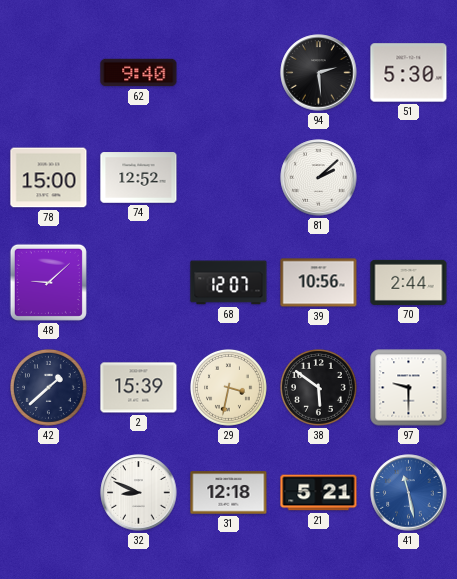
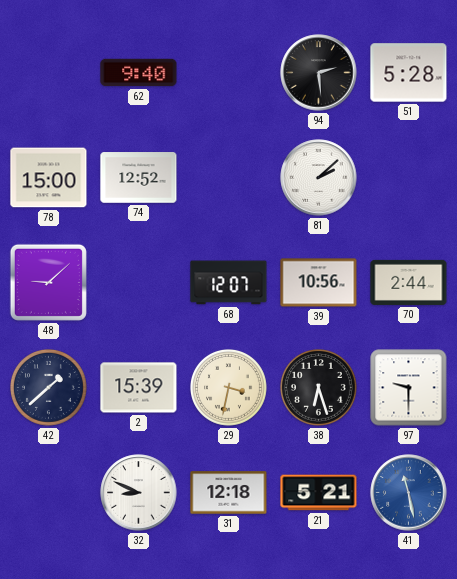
51: 5:30 -> 5:28
38: 5:51 -> 6:27
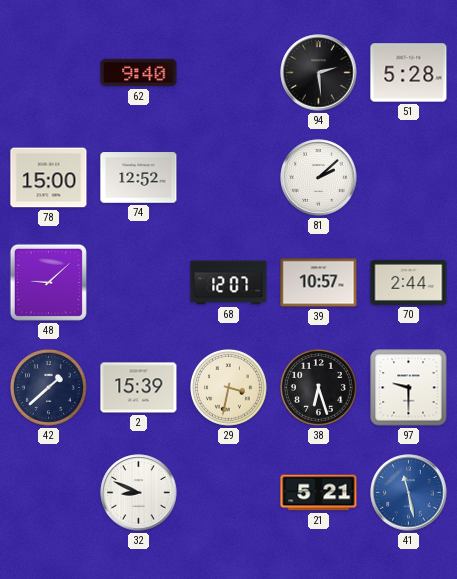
39: 10:56 -> 10:57
31: 12:18 -> none
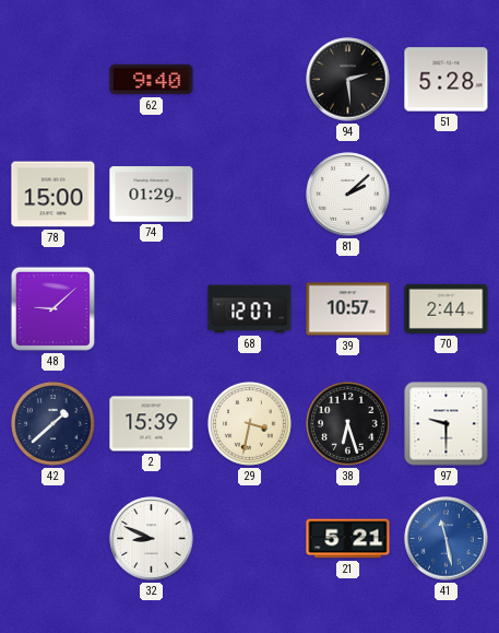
74: 12:52 -> 01:29
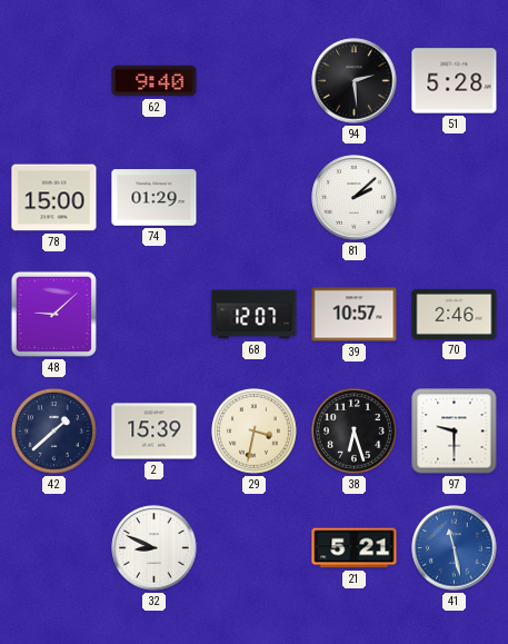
70: 2:44 -> 2:46
